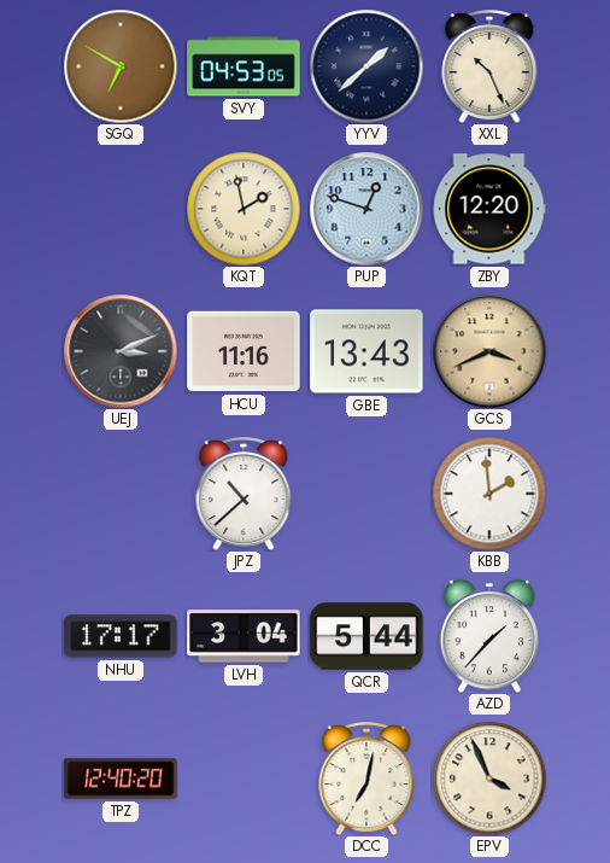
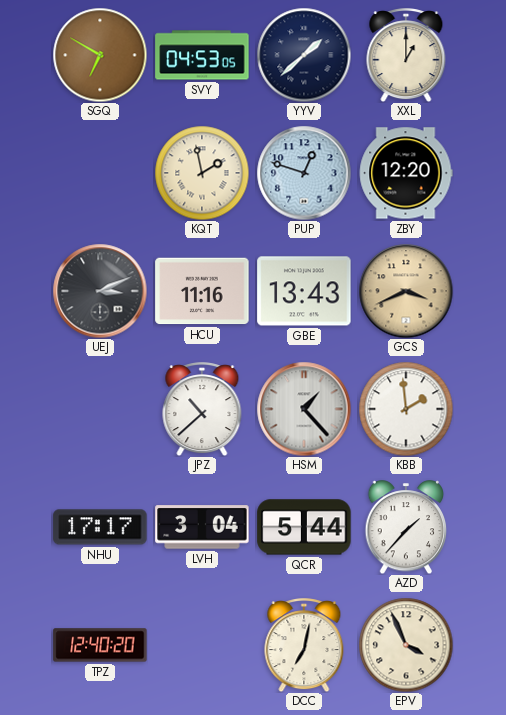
XXL: 10:26 -> 1:00
HSM: none -> 1:23
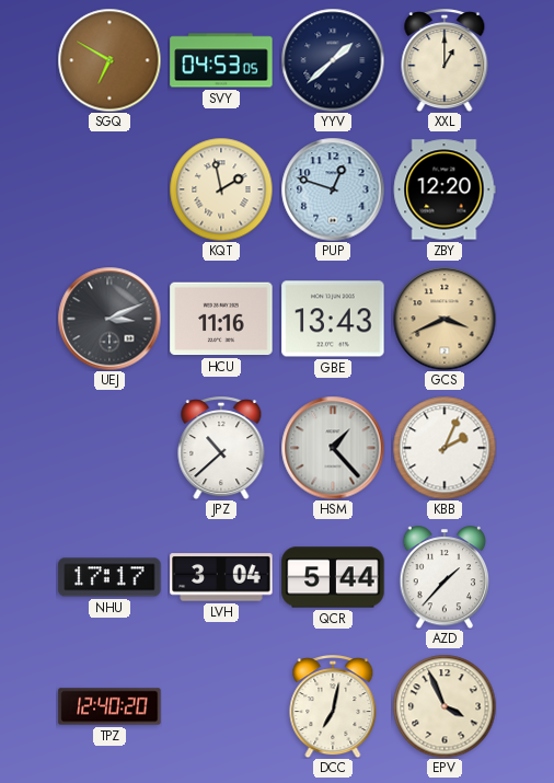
KBB: 1:59 -> 2:04
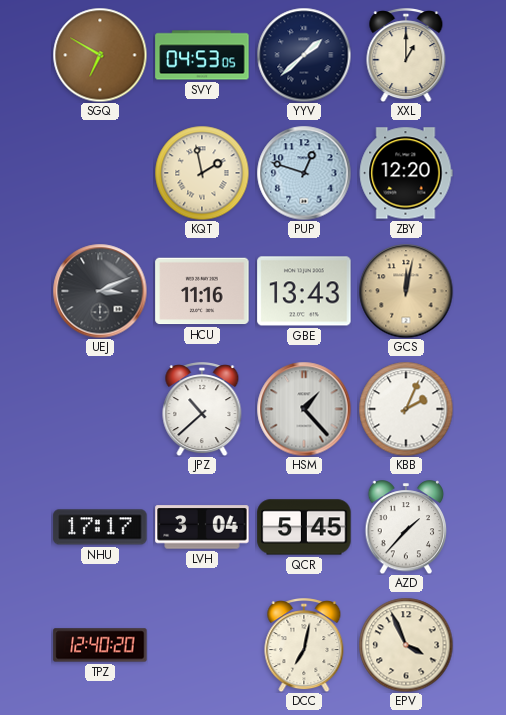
GCS: 3:41 -> 12:02
QCR: 5:44 -> 5:45
